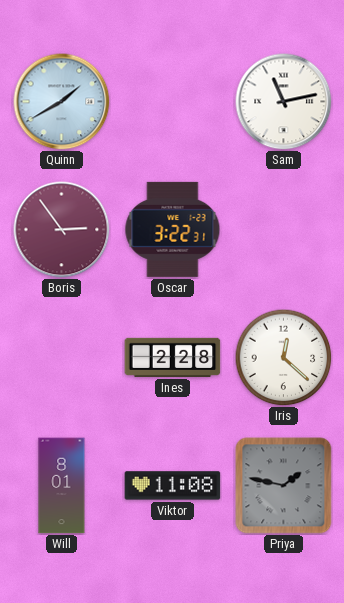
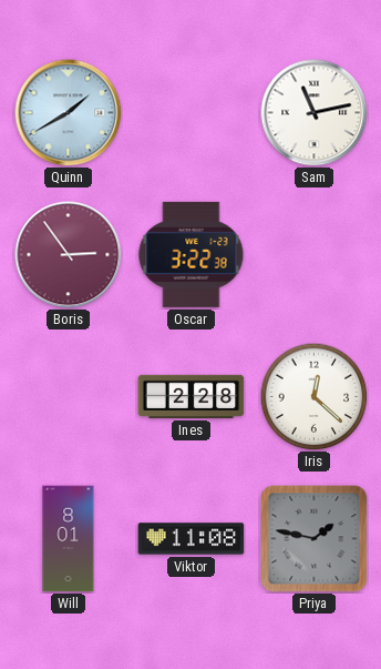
Oscar: 3:22:31 -> 3:22:38
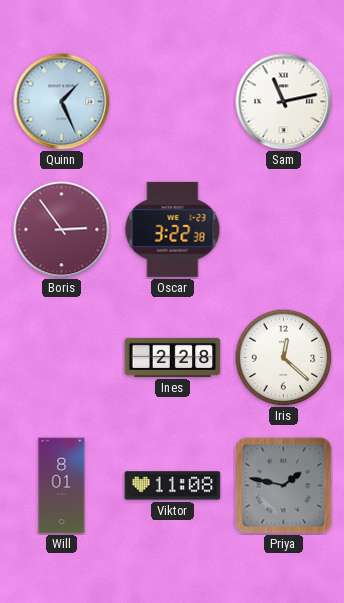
Quinn: 1:40 -> 1:26
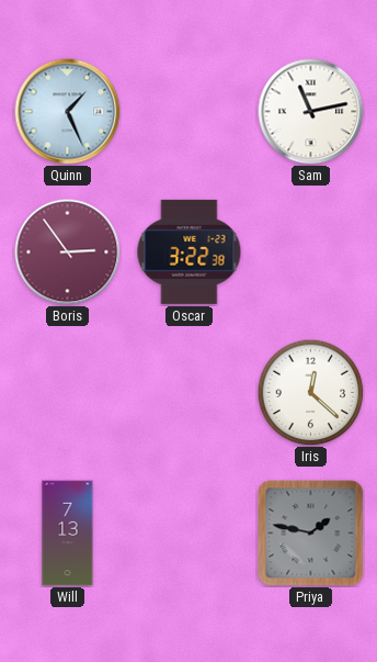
Ines: 2:28 -> none
Will: 8:01 -> 7:13
Viktor: 11:08 -> none
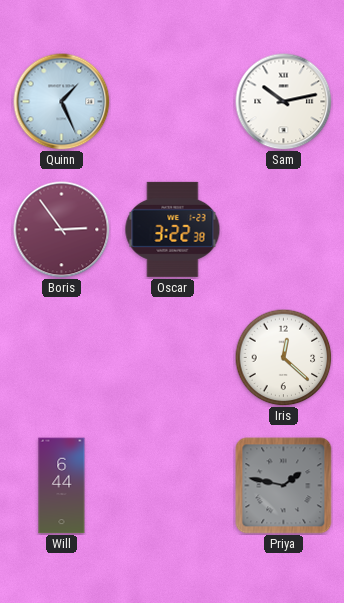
Sam: 11:13 -> 10:13
Will: 7:13 -> 6:44
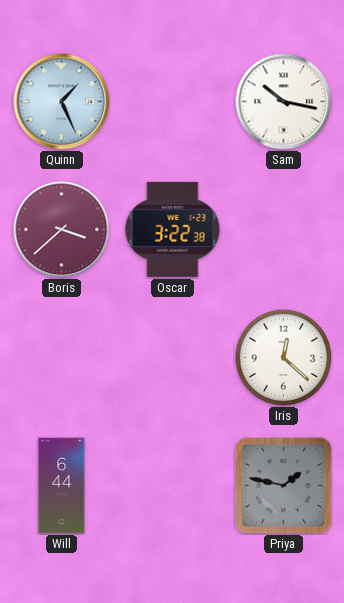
Sam: 10:13 -> 10:17
Boris: 2:54 -> 3:38
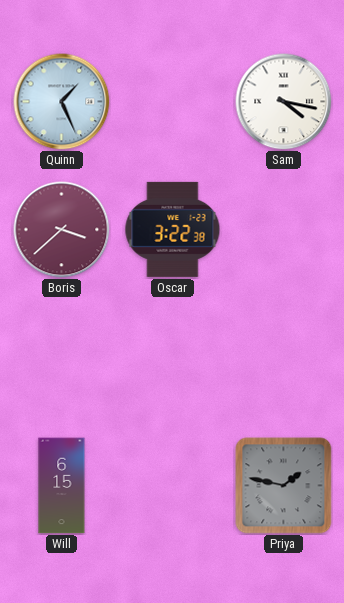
Sam: 10:17 -> 4:17
Iris: 12:22 -> none
Will: 6:44 -> 6:15
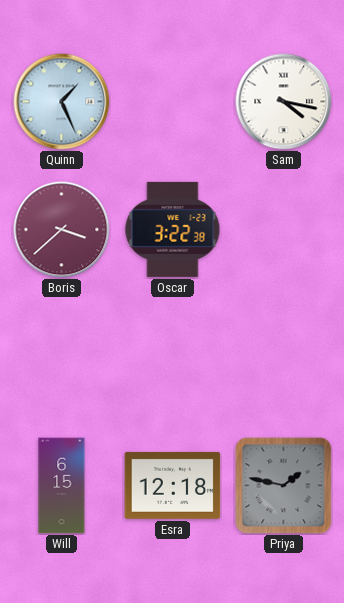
Esra: none -> 12:18
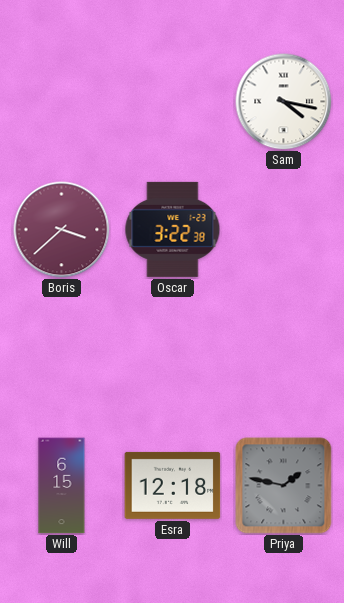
Quinn: 1:26 -> none
